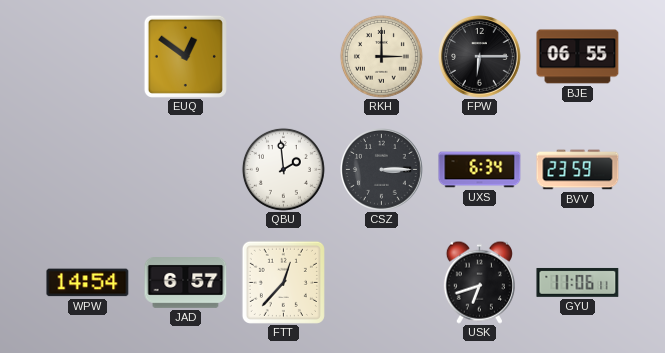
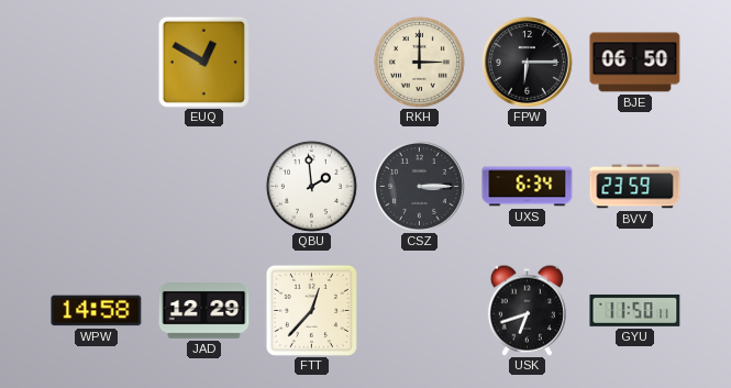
EUQ: 12:51 -> 12:50
BJE: 06:55 -> 06:50
WPW: 14:54 -> 14:58
JAD: 6:57 -> 12:29
GYU: 11:06 -> 11:50
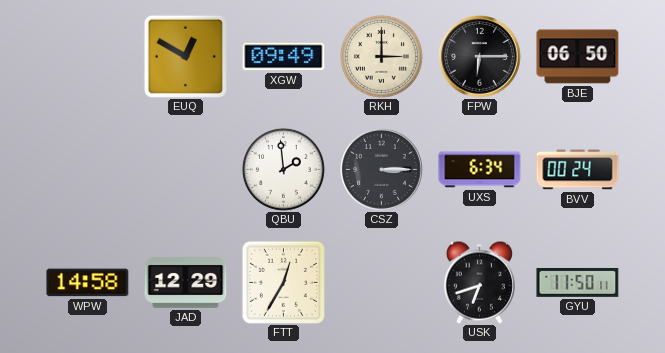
XGW: none -> 09:49
BVV: 23:59 -> 00:24
FTT: 12:37 -> 12:35
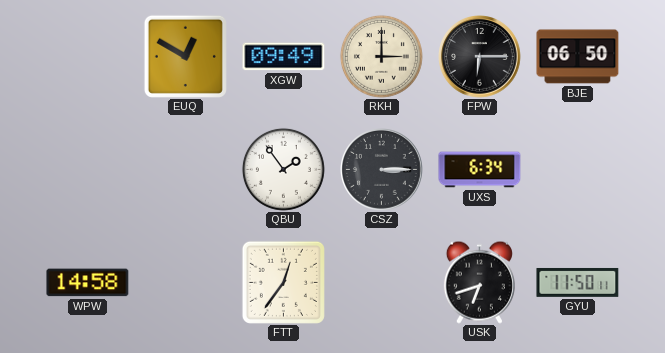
QBU: 1:59 -> 1:54
BVV: 00:24 -> none
JAD: 12:29 -> none
FTT: 12:35 -> 12:36
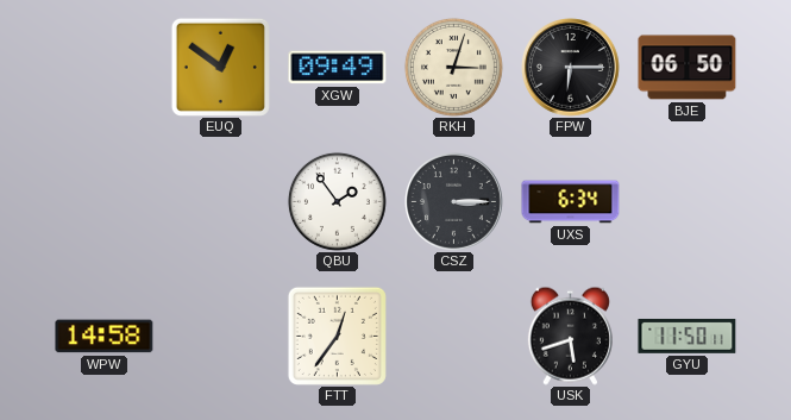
EUQ: 12:50 -> 12:51
RKH: 3:00 -> 3:03
USK: 6:42 -> 5:42
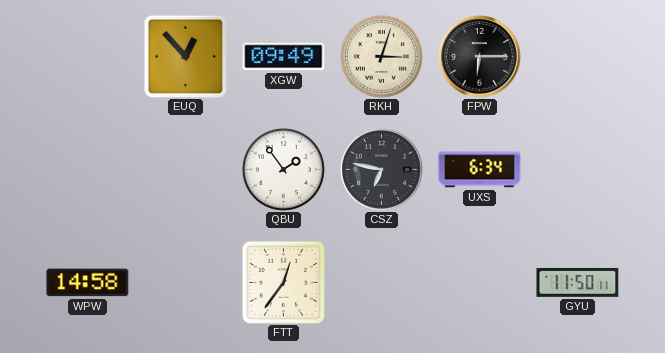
EUQ: 12:51 -> 12:53
BJE: 06:50 -> none
CSZ: 3:15 -> 6:47
USK: 5:42 -> none
